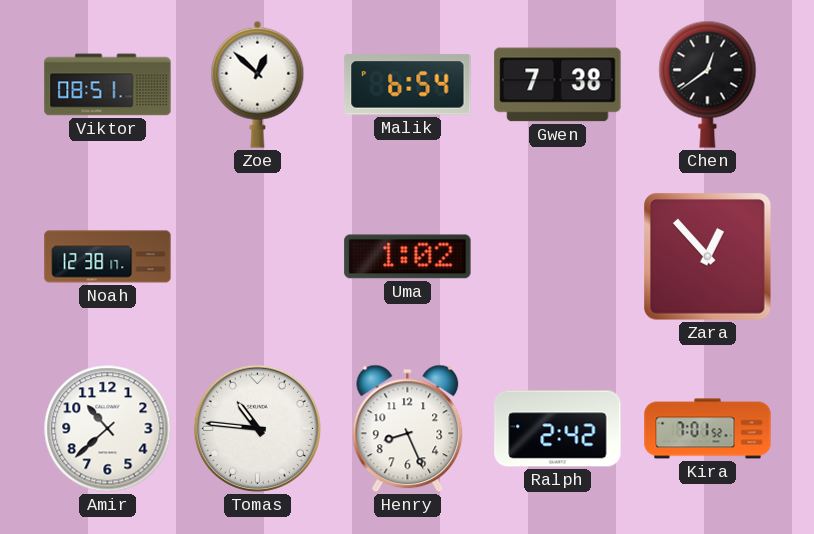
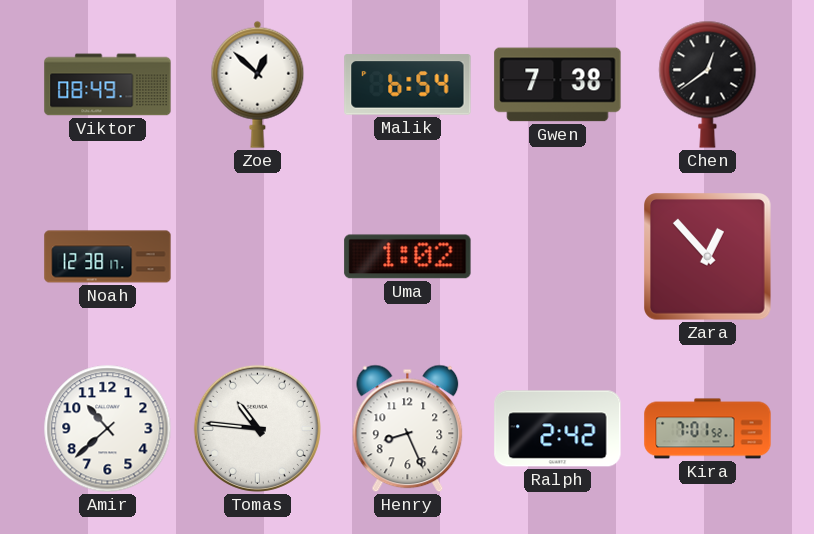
Viktor: 08:51 -> 08:49
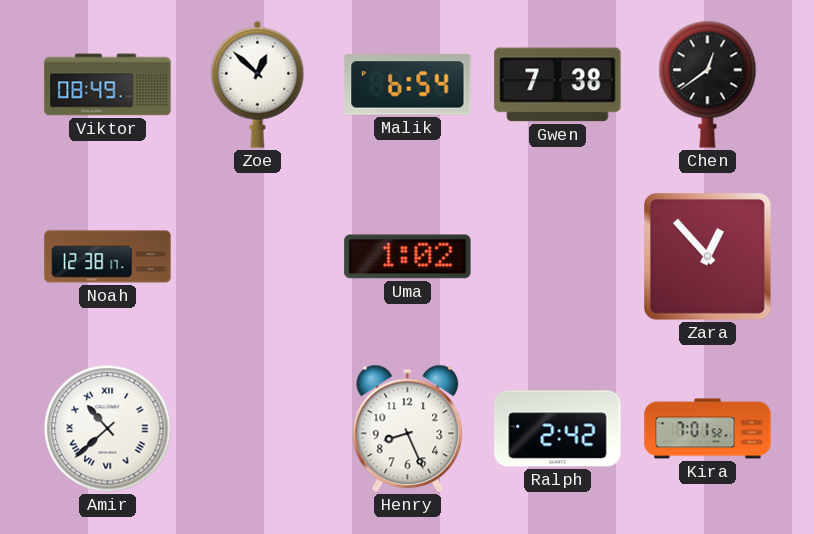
Amir numerals: Arabic -> Roman
Tomas: 10:46 -> none
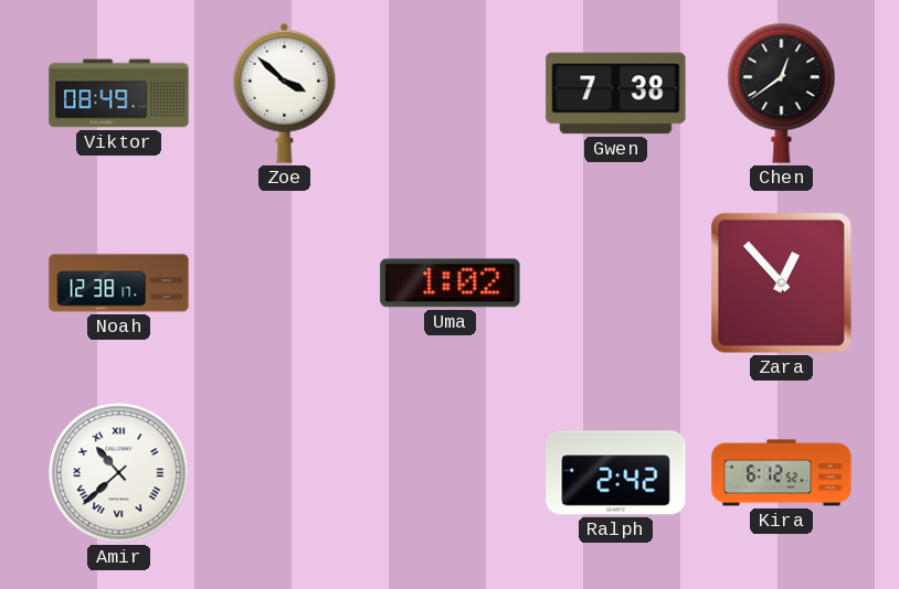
Zoe: 12:52 -> 3:52
Malik: 6:54 -> none
Henry: 8:26 -> none
Kira: 7:01 -> 6:12
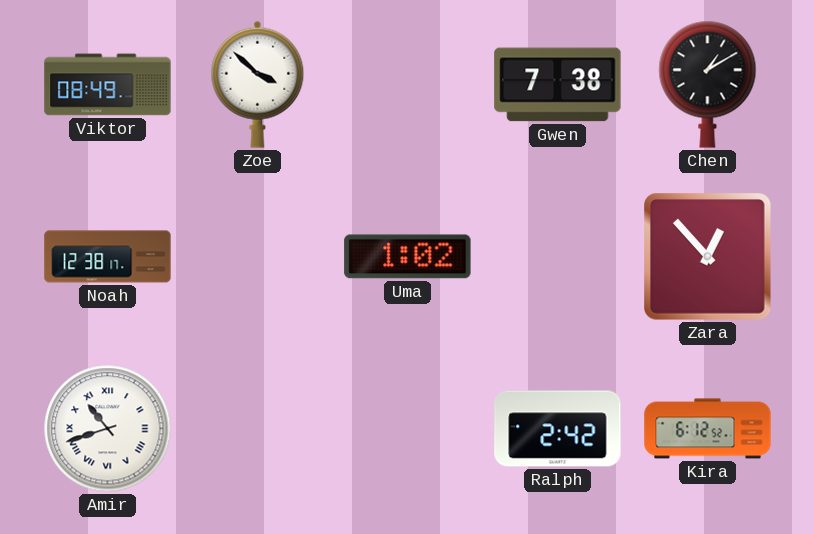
Chen: 12:39 -> 1:10
Amir: 10:38 -> 10:42
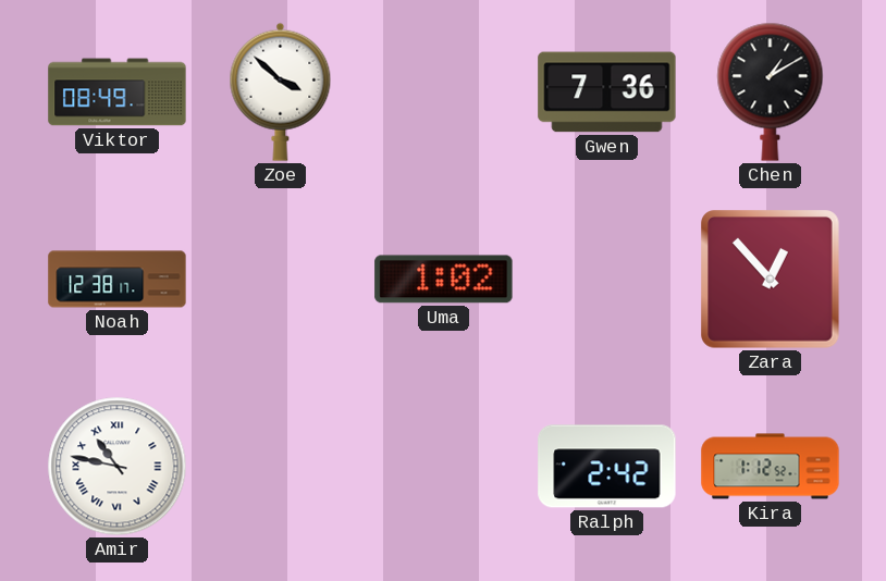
Gwen: 7:38 -> 7:36
Amir: 10:42 -> 10:47
Kira: 6:12 -> 1:12
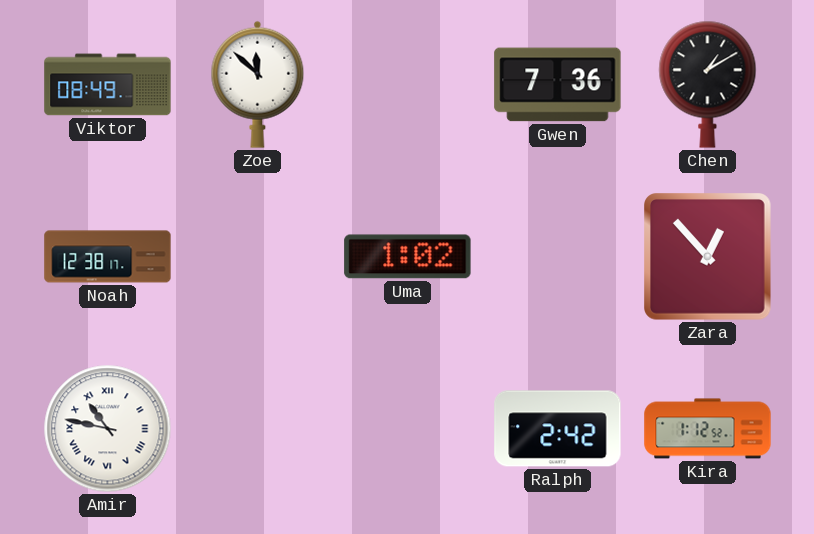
Zoe: 3:52 -> 11:52
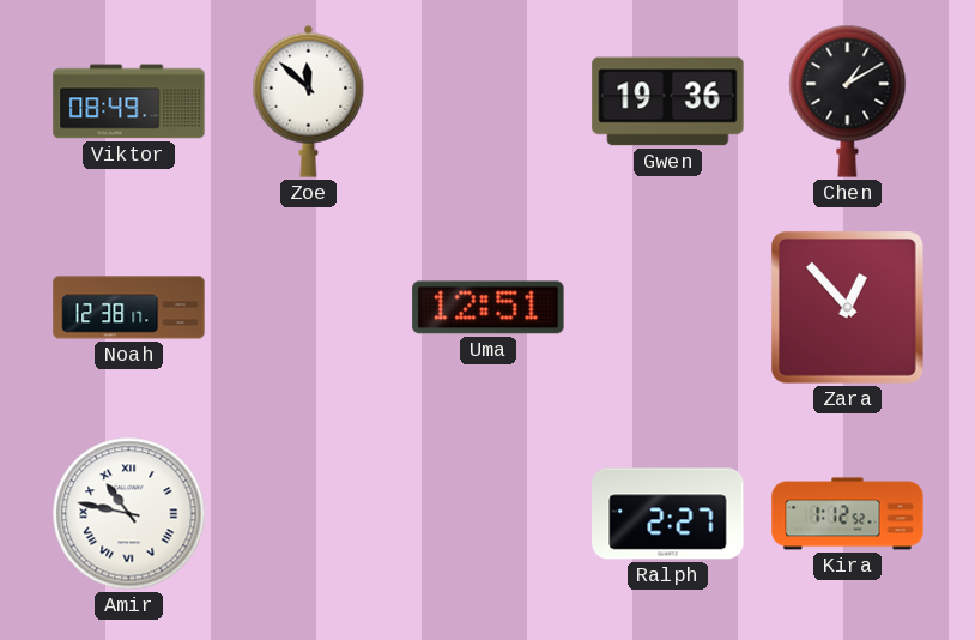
Gwen: 7:36 -> 19:36
Uma: 1:02 -> 12:51
Ralph: 2:42 -> 2:27
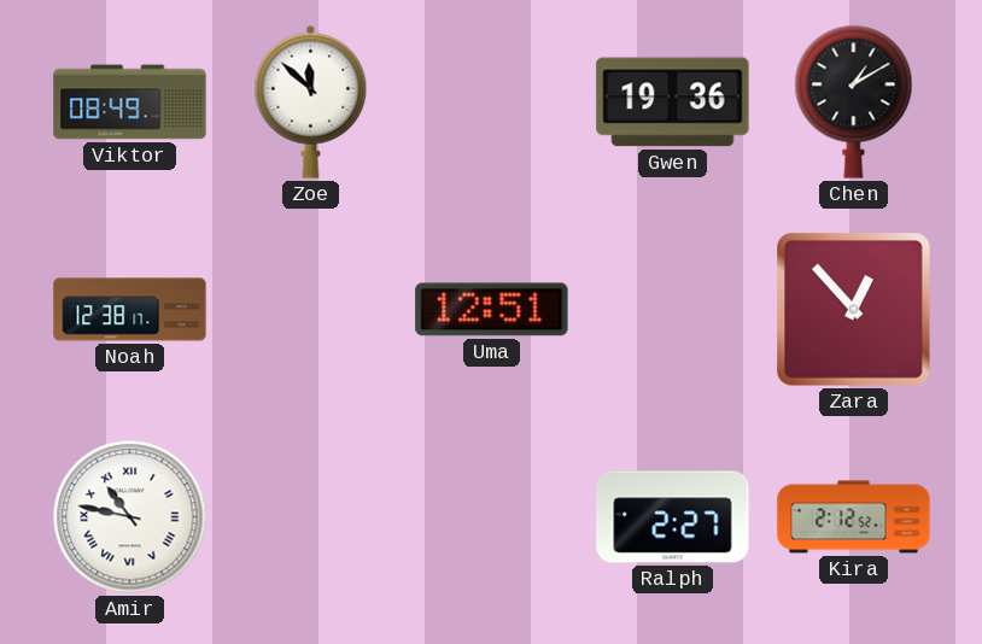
Kira: 1:12 -> 2:12
